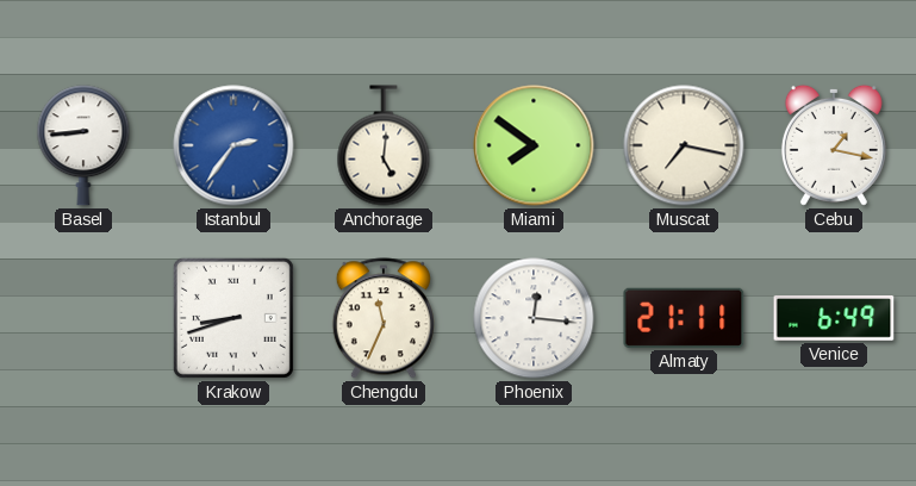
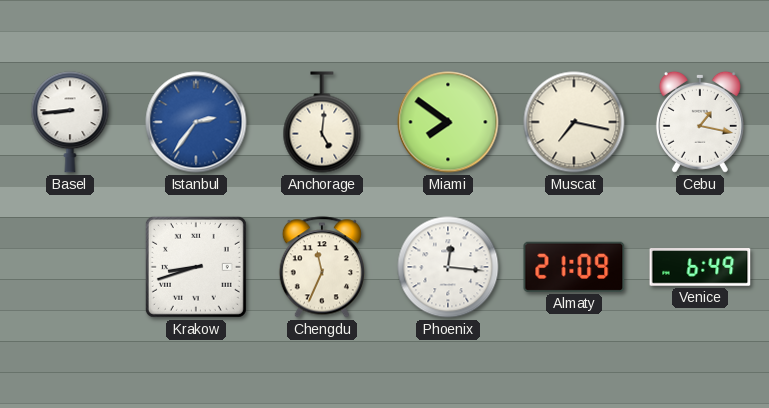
Almaty: 21:11 -> 21:09
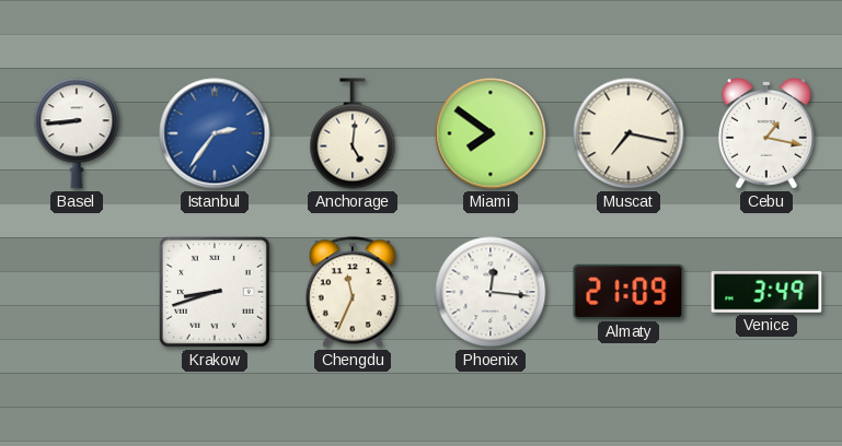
Venice: 6:49 -> 3:49
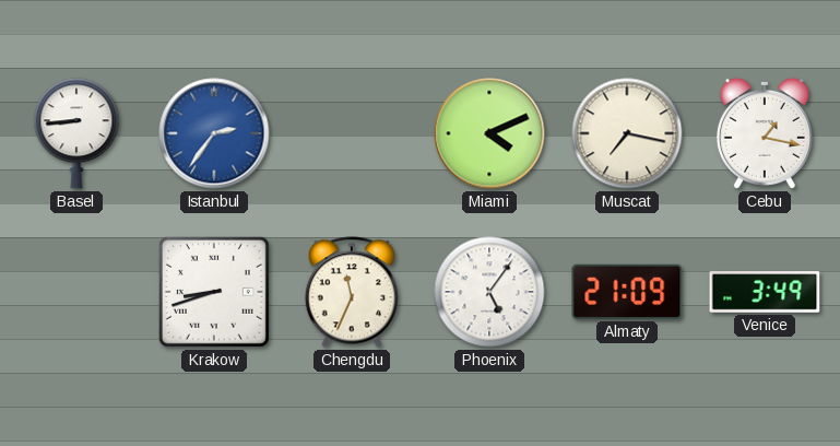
Anchorage: 5:01 -> none
Miami: 7:51 -> 4:11
Phoenix: 12:16 -> 5:06
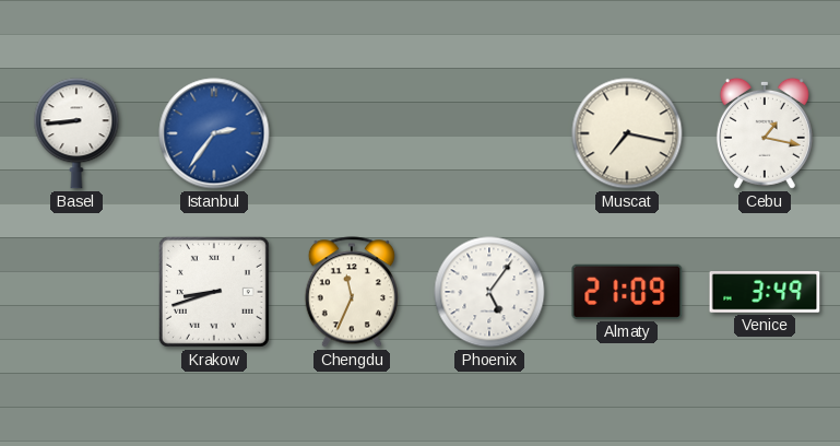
Miami: 4:11 -> none
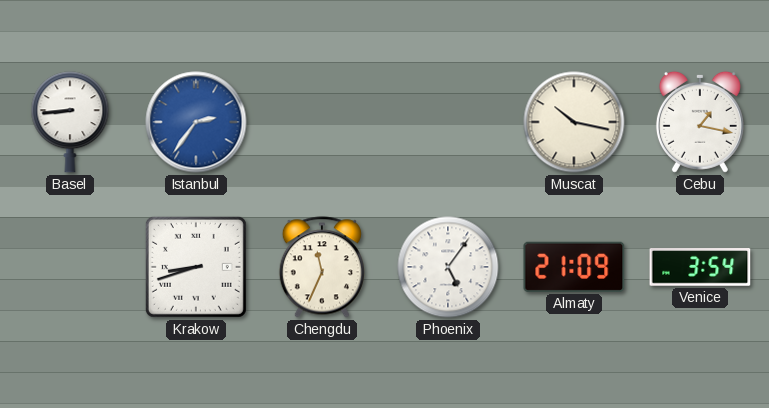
Muscat: 7:17 -> 10:17
Venice: 3:49 -> 3:54
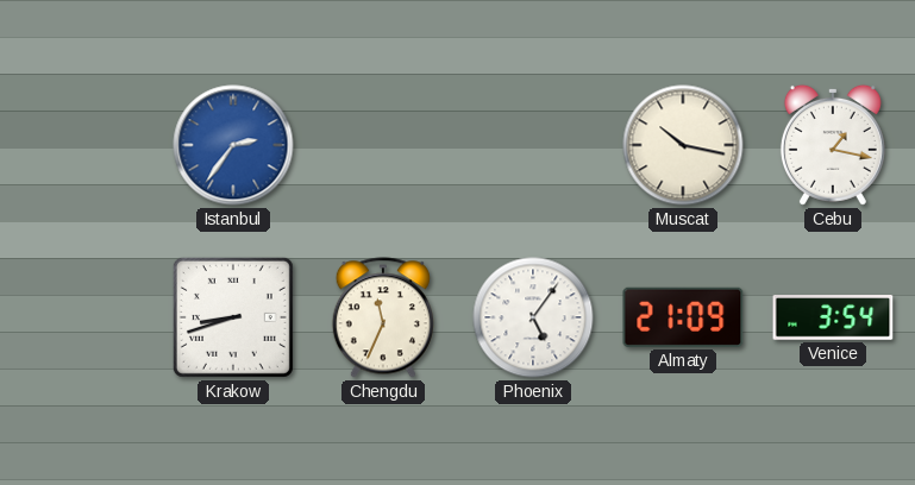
Basel: 8:44 -> none
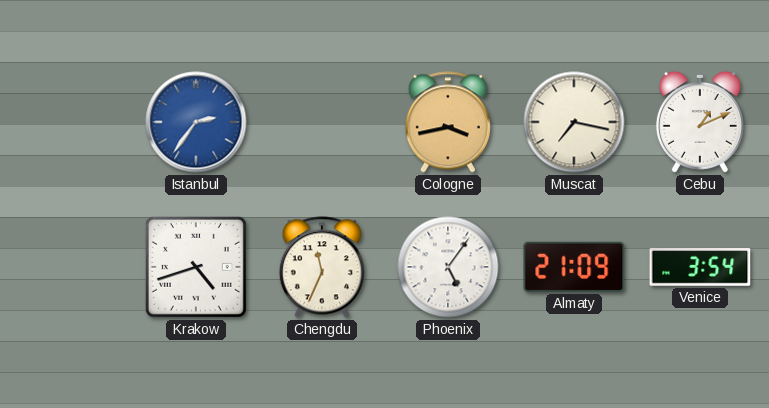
Cologne: none -> 3:43
Muscat: 10:17 -> 7:17
Cebu: 1:17 -> 1:11
Krakow: 8:42 -> 4:42
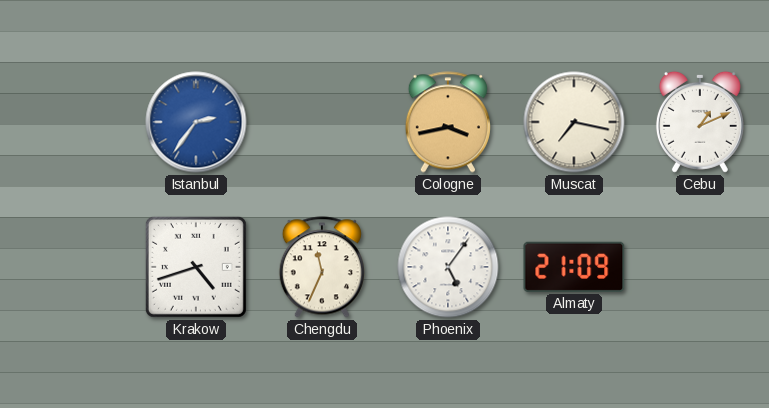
Venice: 3:54 -> none
